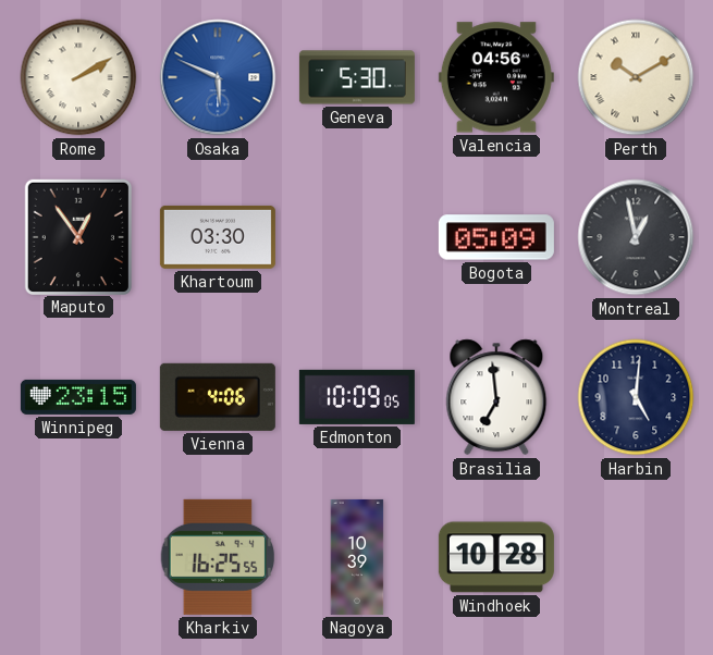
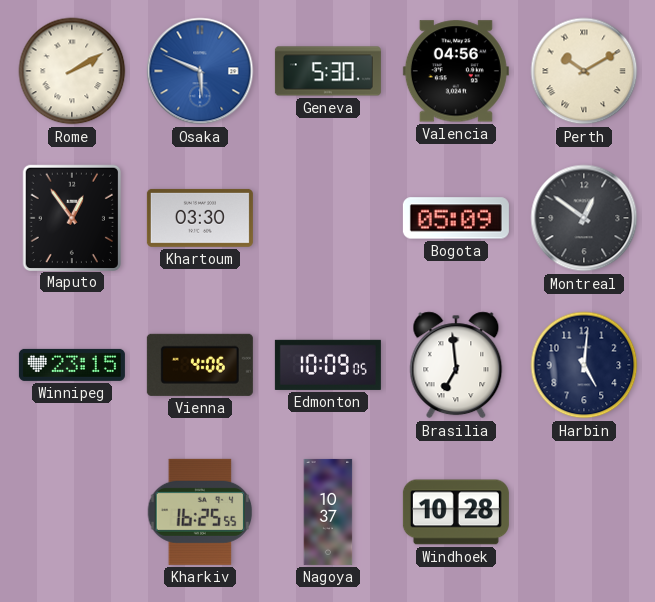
Montreal: 12:58 -> 12:51
Nagoya: 10:39 -> 10:37
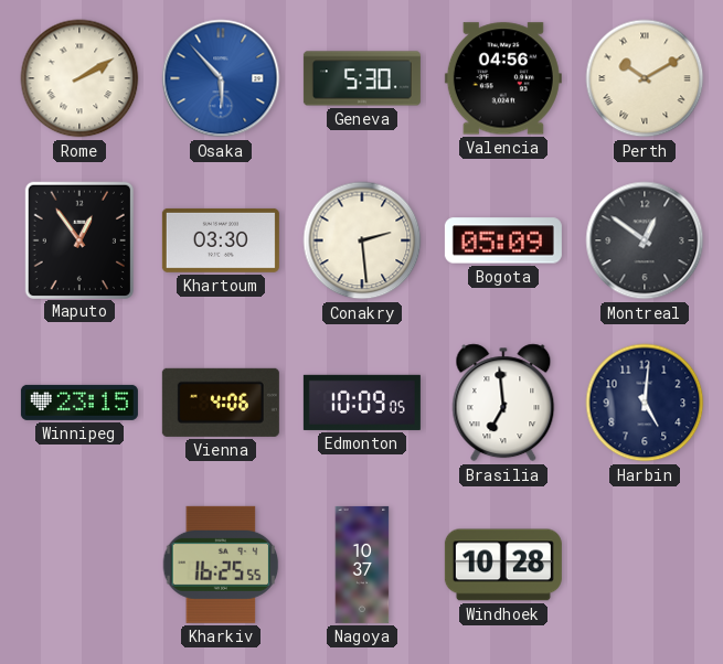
Osaka: 5:49 -> 5:53
Conakry: none -> 2:29
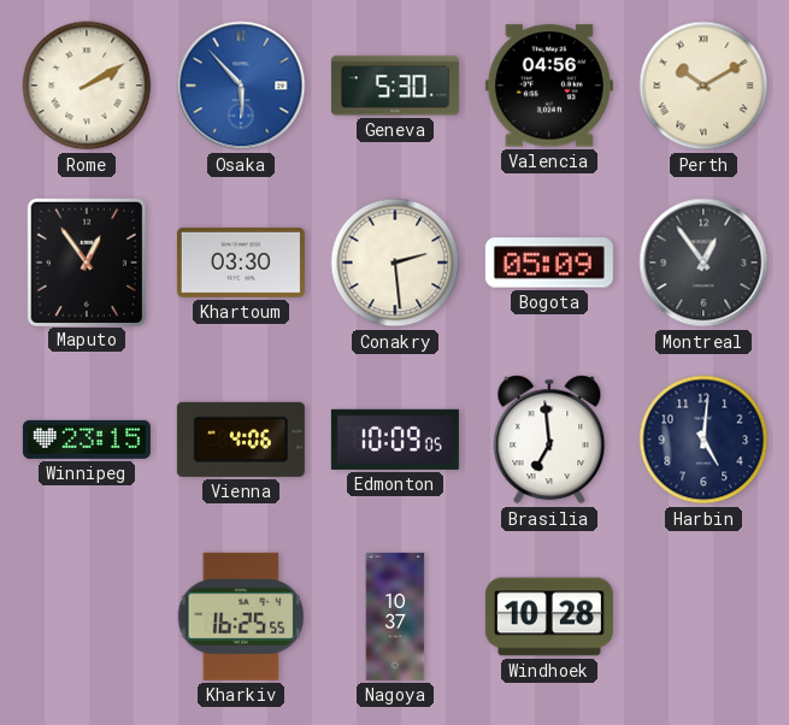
Montreal: 12:51 -> 12:54
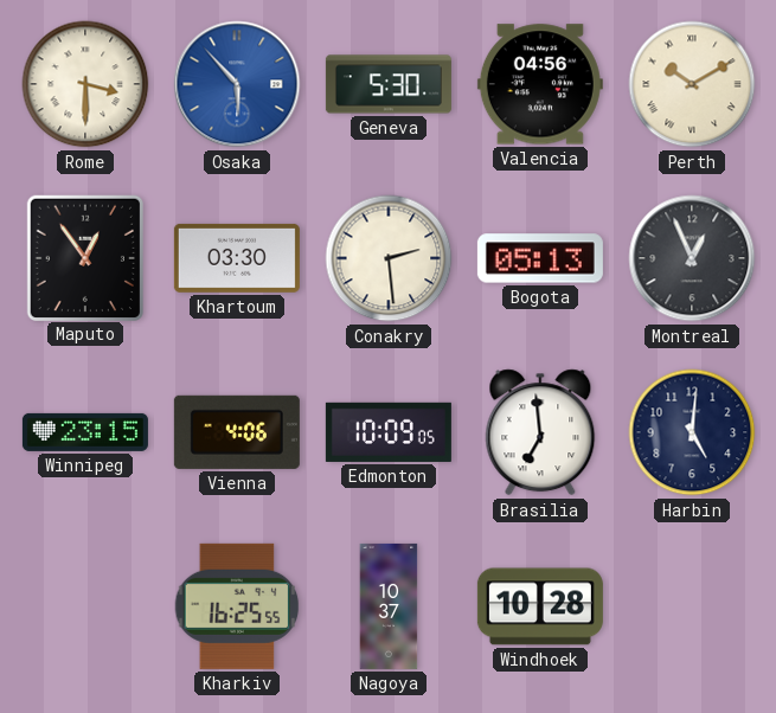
Rome: 2:10 -> 3:30
Bogota: 05:09 -> 05:13
Montreal: 12:54 -> 12:56
